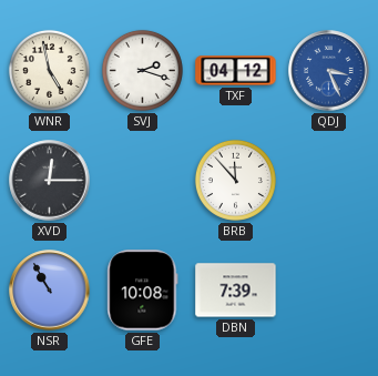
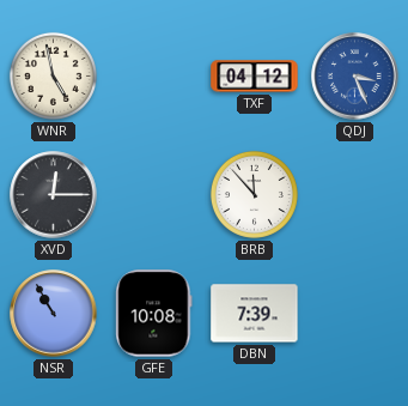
SVJ: 2:18 -> none
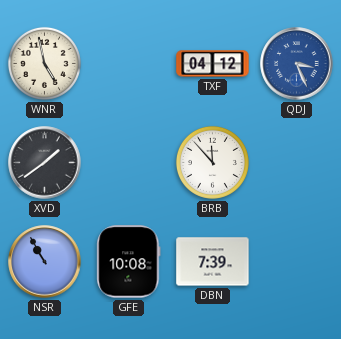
XVD: 12:15 -> 1:39
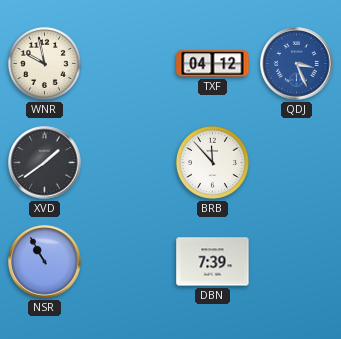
WNR: 4:58 -> 9:58
GFE: 10:08 -> none
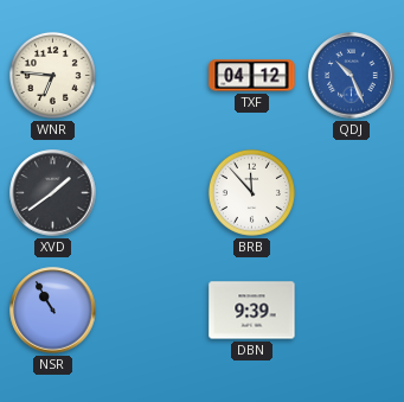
WNR: 9:58 -> 6:46
QDJ: 3:26 -> 10:26
DBN: 7:39 -> 9:39
